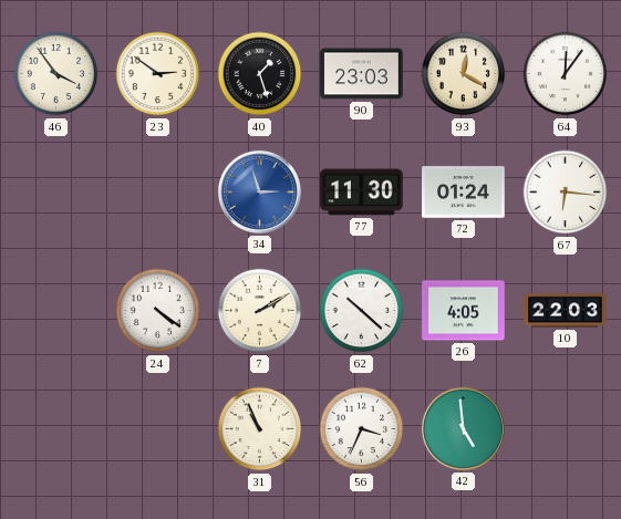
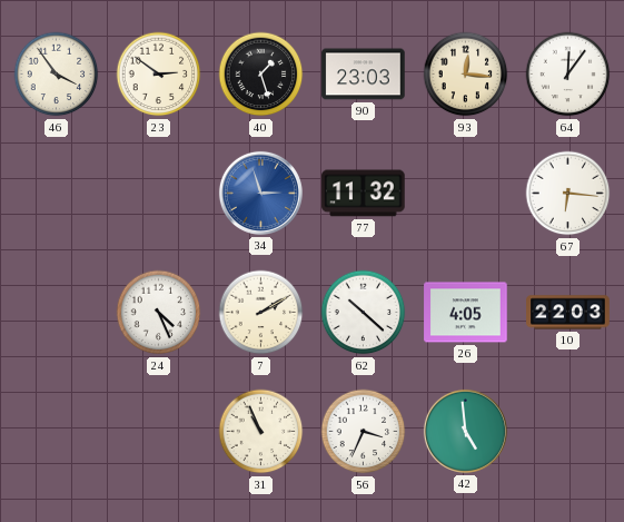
93: 12:20 -> 12:16
77: 11:30 -> 11:32
72: 01:24 -> none
24: 4:21 -> 4:26
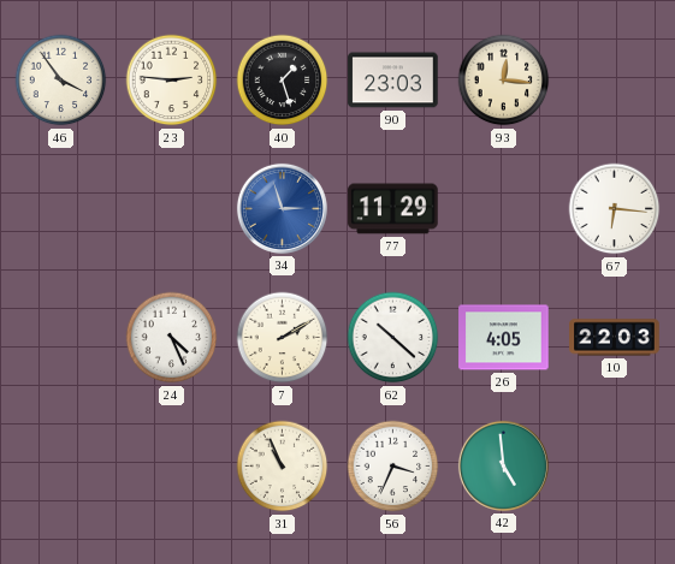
23: 2:51 -> 2:46
64: 12:06 -> none
77: 11:32 -> 11:29
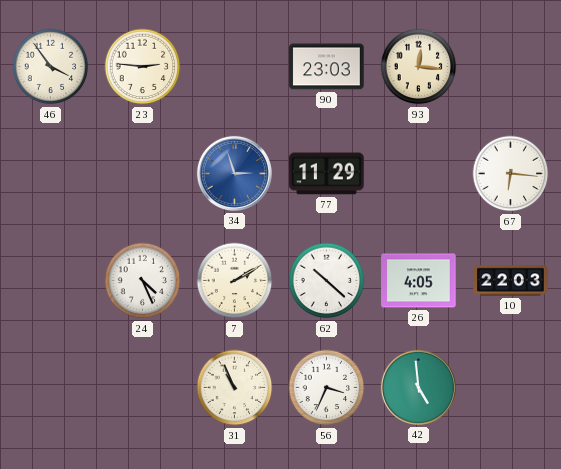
40: 1:27 -> none
